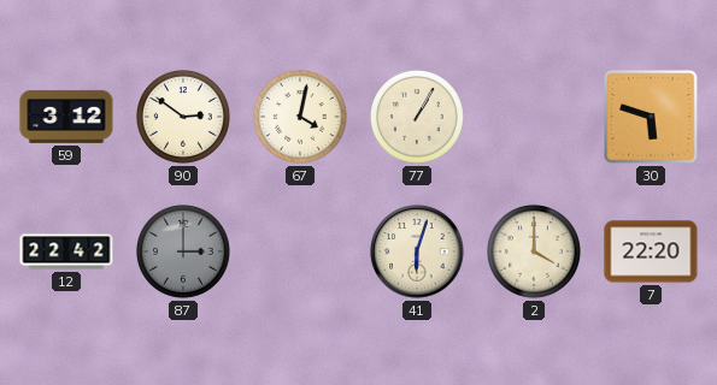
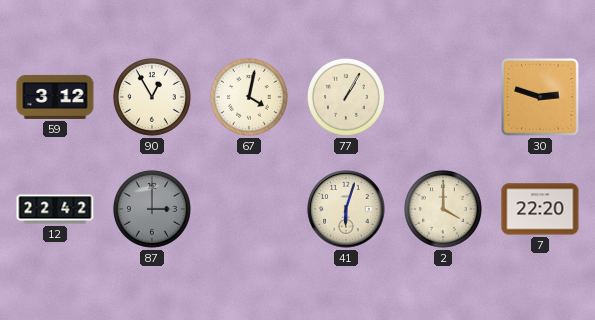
90: 2:51 -> 12:55
30: 5:48 -> 2:48
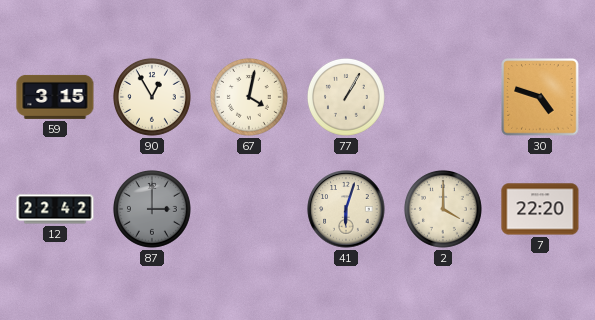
59: 3:12 -> 3:15
30: 2:48 -> 4:48
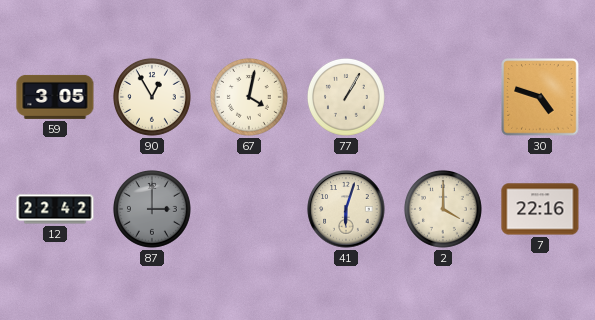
59: 3:15 -> 3:05
7: 22:20 -> 22:16
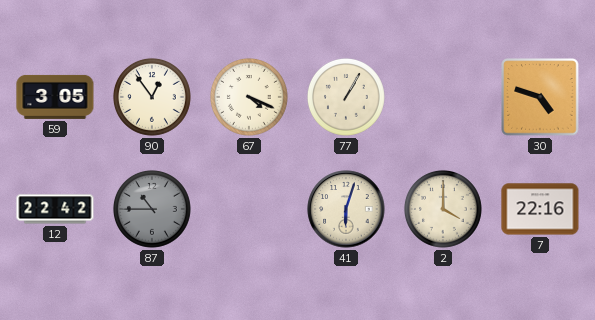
90: 12:55 -> 12:54
67: 4:02 -> 4:19
87: 3:00 -> 10:45
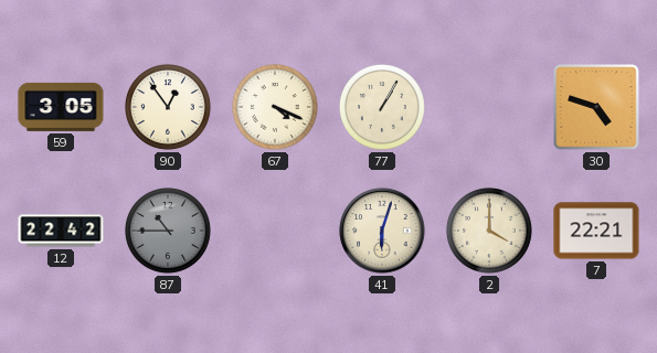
7: 22:16 -> 22:21
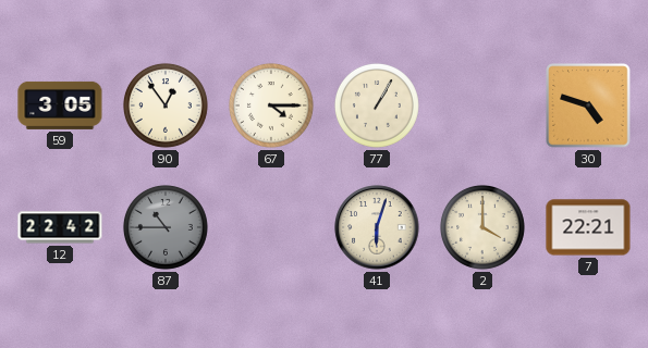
67: 4:19 -> 4:15
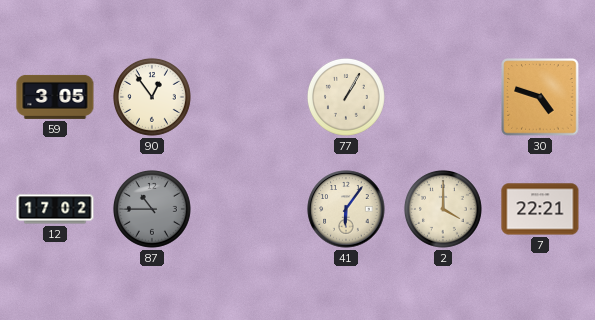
67: 4:15 -> none
12: 22:42 -> 17:02
41: 6:03 -> 6:06
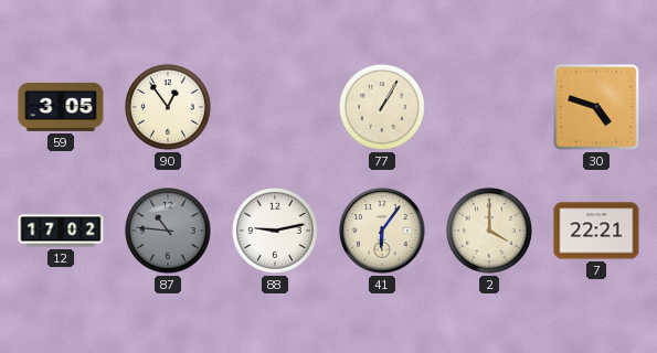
87: 10:45 -> 10:46
88: none -> 9:13
